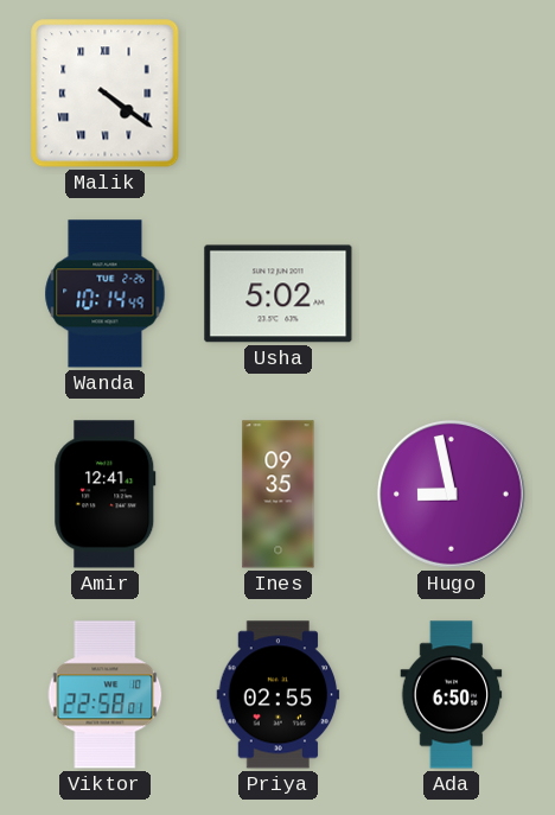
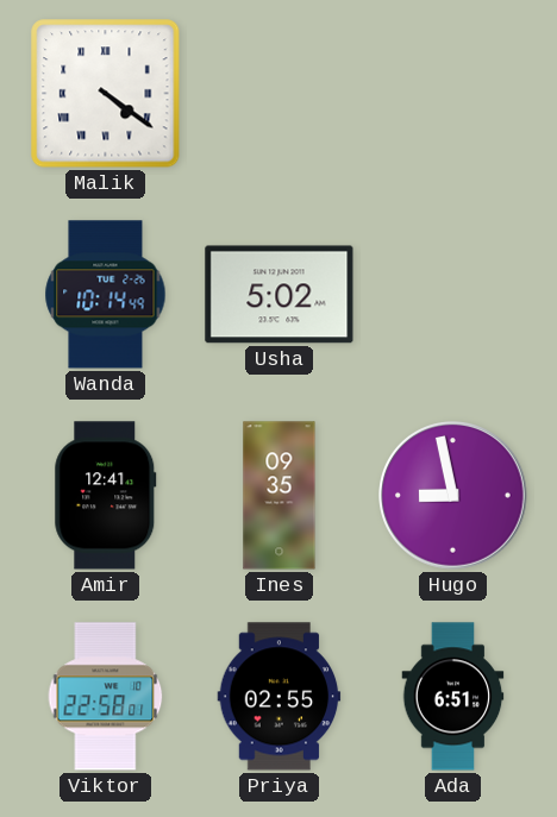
Ada: 6:50 -> 6:51
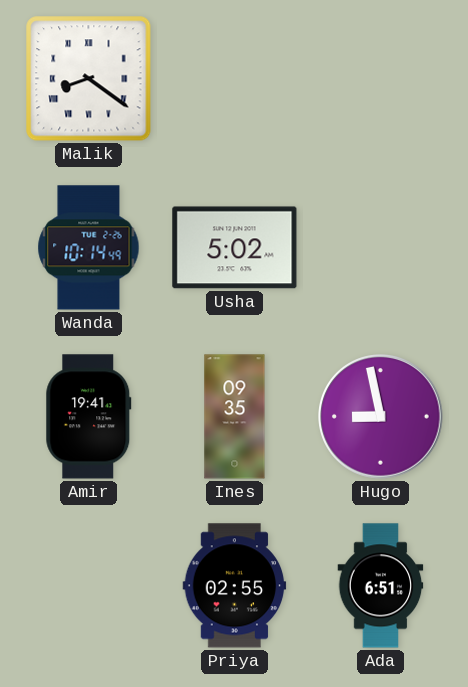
Malik: 4:21 -> 8:21
Amir: 12:41 -> 19:41
Viktor: 22:58 -> none
